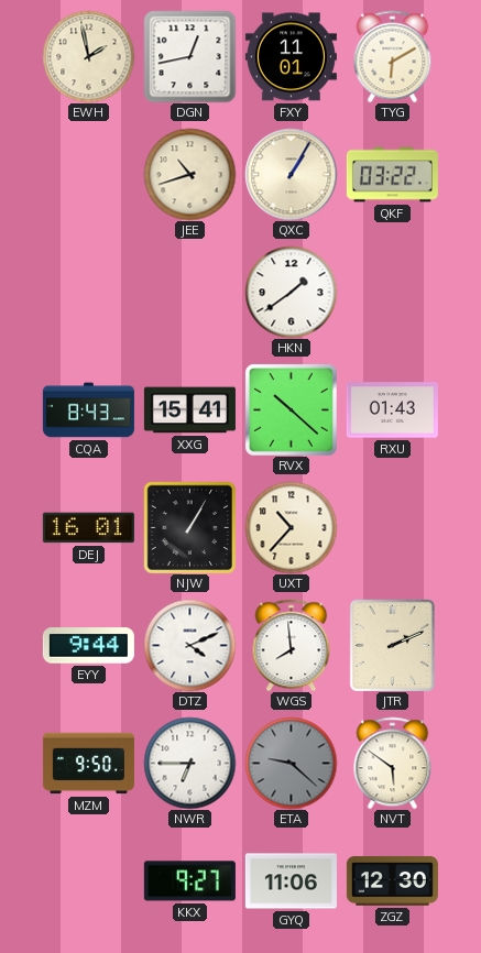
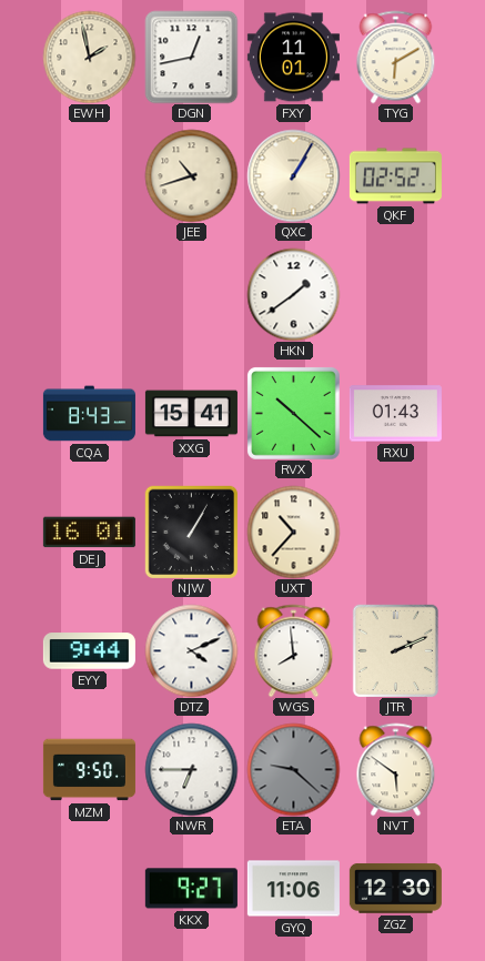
QKF: 03:22 -> 02:52
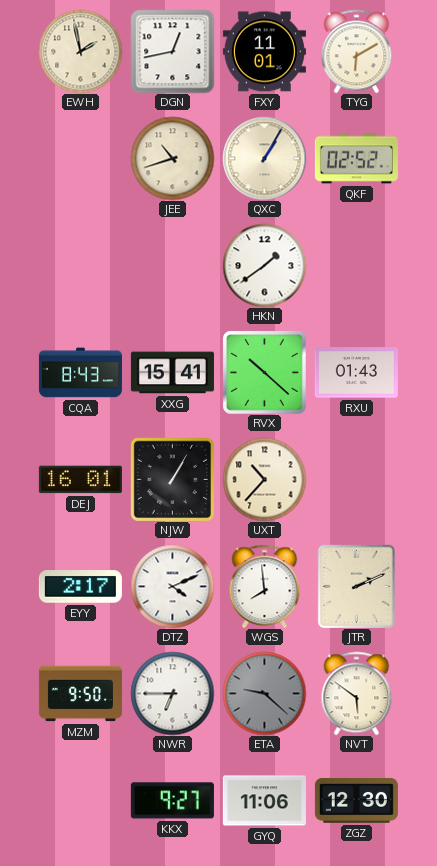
EYY: 9:44 -> 2:17
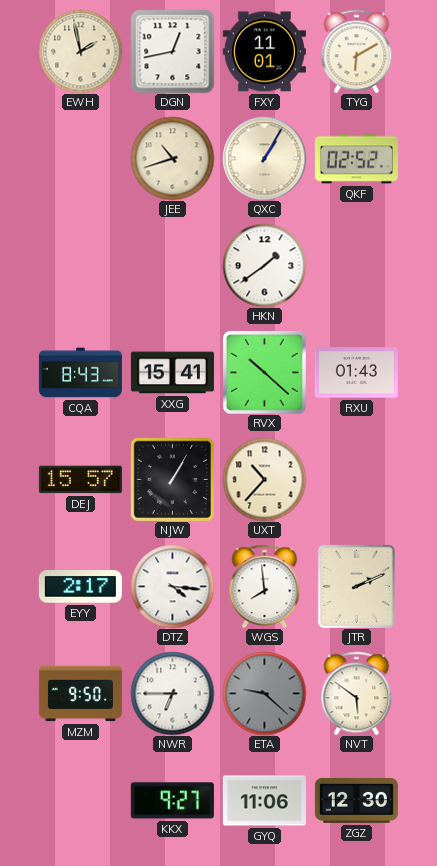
DEJ: 16:01 -> 15:57
DTZ: 4:11 -> 4:16
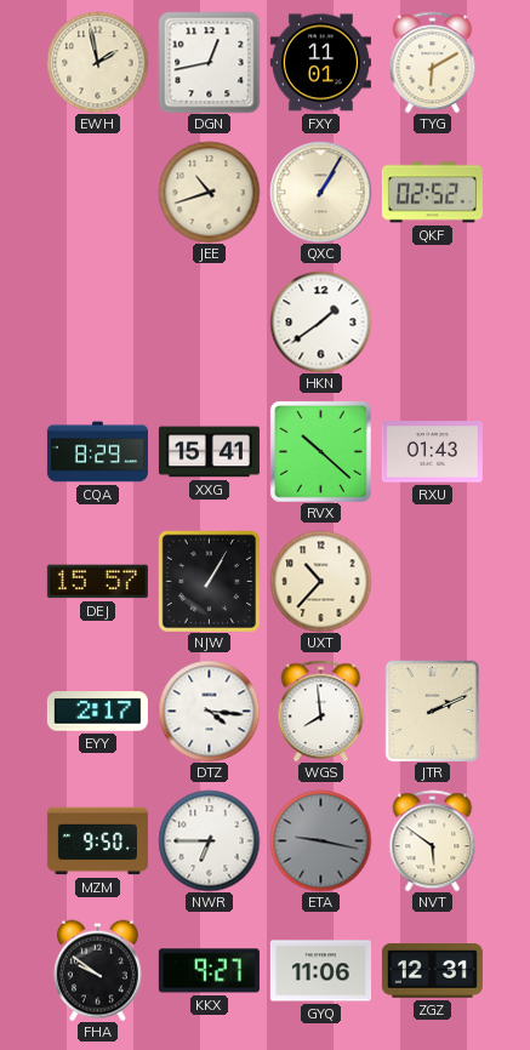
CQA: 8:43 -> 8:29
ETA: 9:22 -> 9:17
FHA: none -> 9:51
ZGZ: 12:30 -> 12:31
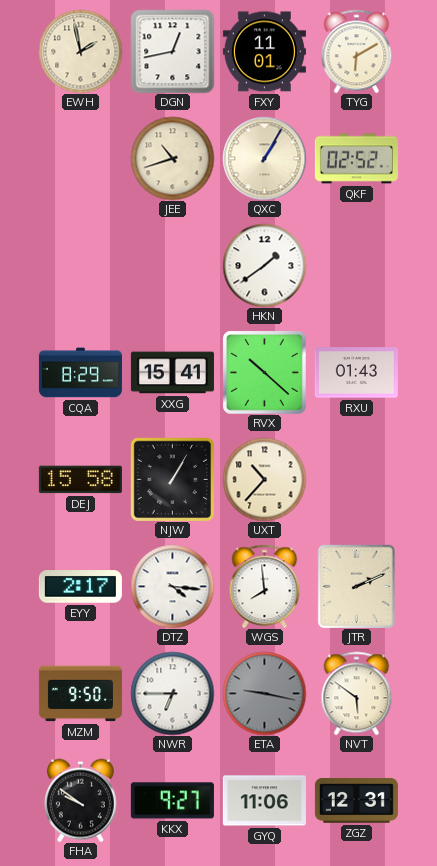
DEJ: 15:57 -> 15:58
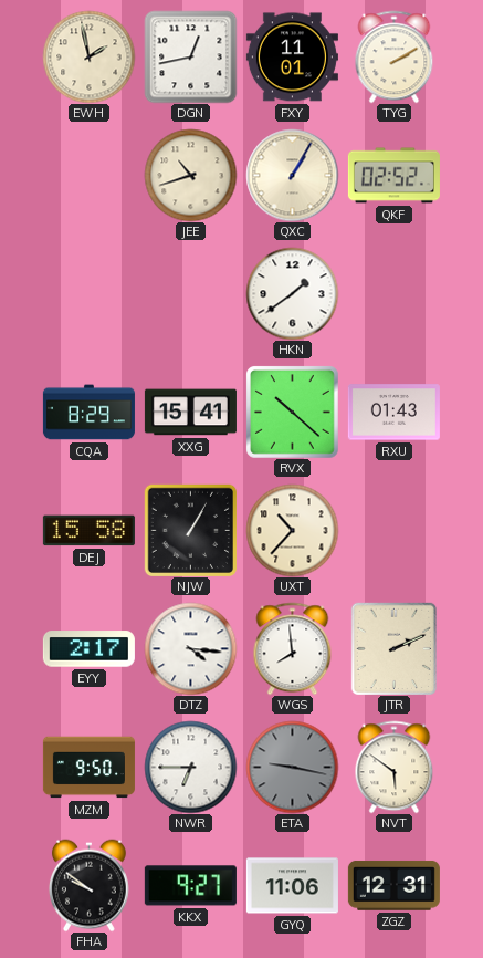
TYG: 6:10 -> 2:10
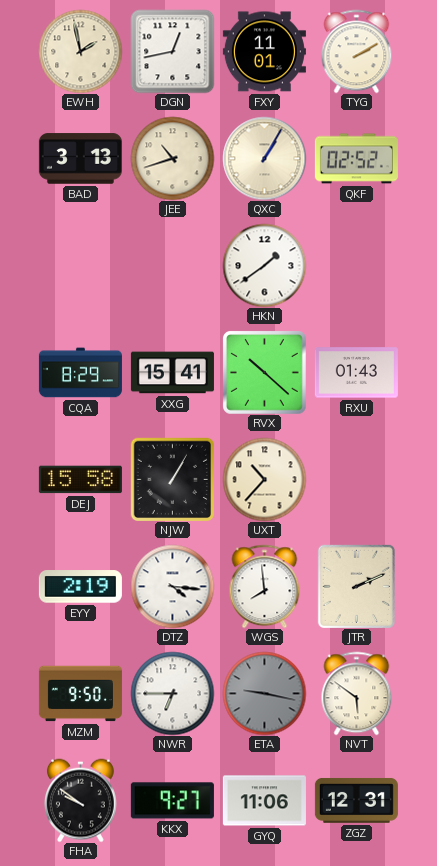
BAD: none -> 3:13
EYY: 2:17 -> 2:19
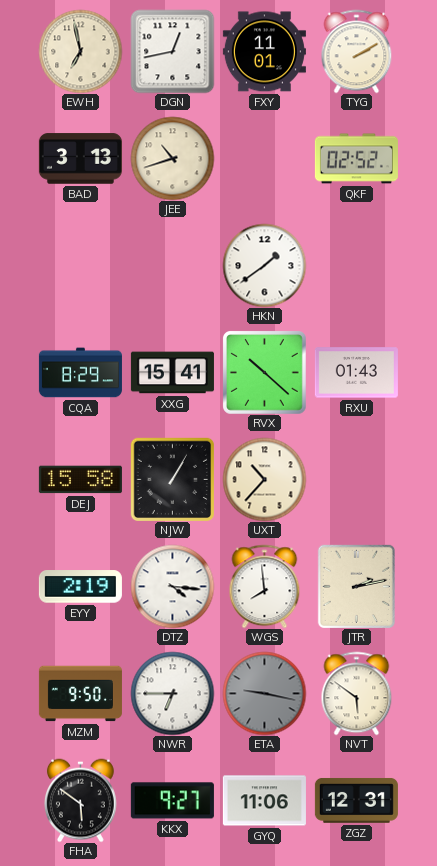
EWH: 1:58 -> 6:58
QXC: 1:05 -> none
JTR: 2:11 -> 2:13
FHA: 9:51 -> 5:51
